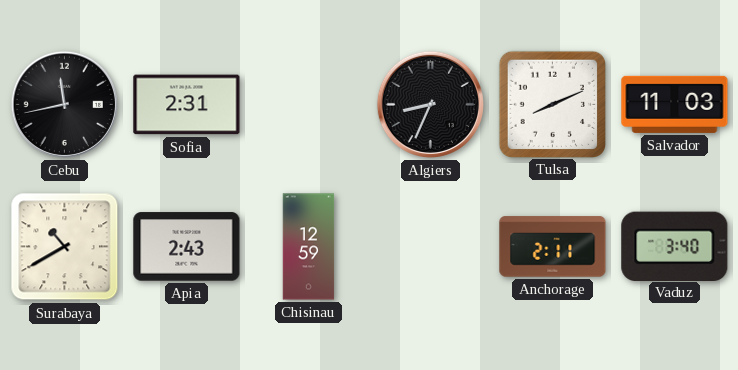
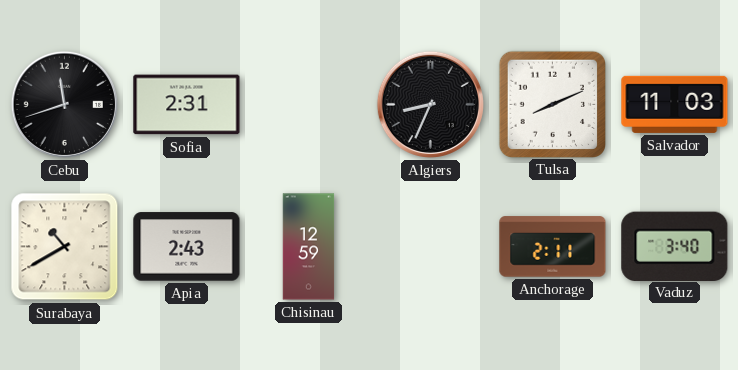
Cebu: 11:43 -> 11:42
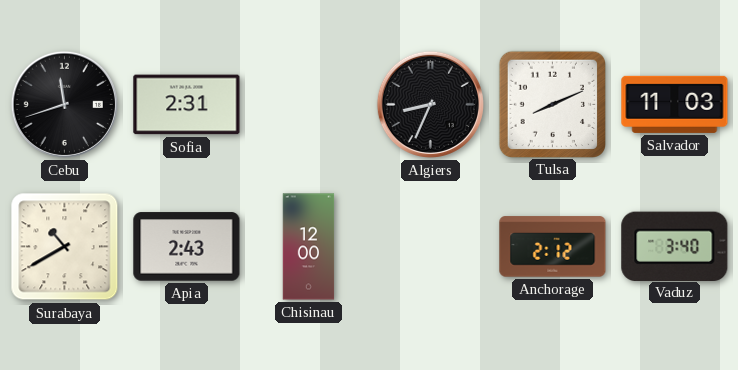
Chisinau: 12:59 -> 12:00
Anchorage: 2:11 -> 2:12
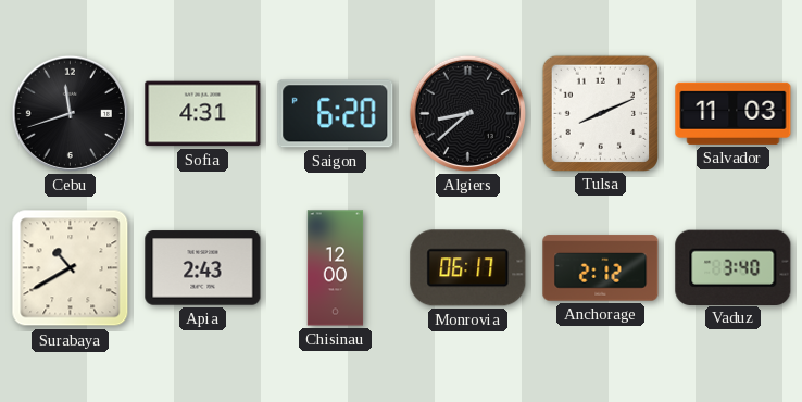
Sofia: 2:31 -> 4:31
Saigon: none -> 6:20
Algiers: 8:34 -> 8:38
Monrovia: none -> 06:17
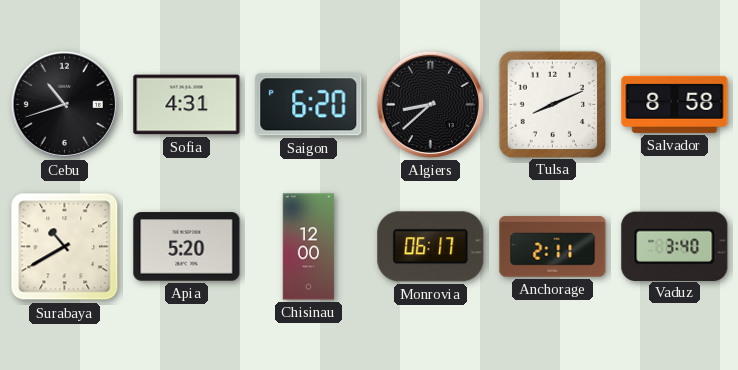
Cebu: 11:42 -> 10:42
Salvador: 11:03 -> 8:58
Apia: 2:43 -> 5:20
Anchorage: 2:12 -> 2:11
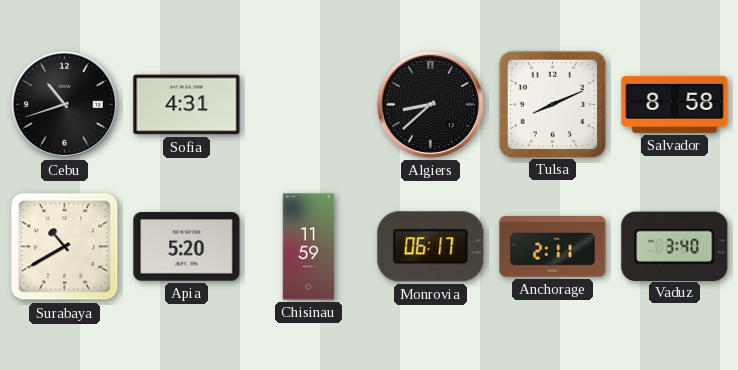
Saigon: 6:20 -> none
Chisinau: 12:00 -> 11:59
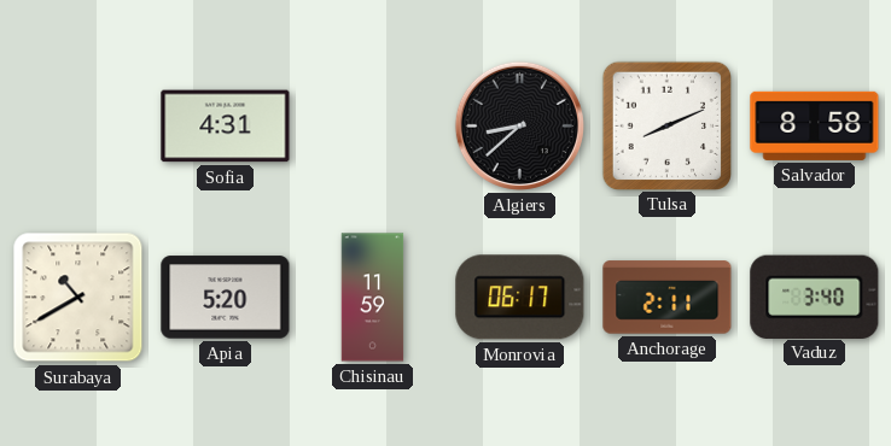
Cebu: 10:42 -> none
